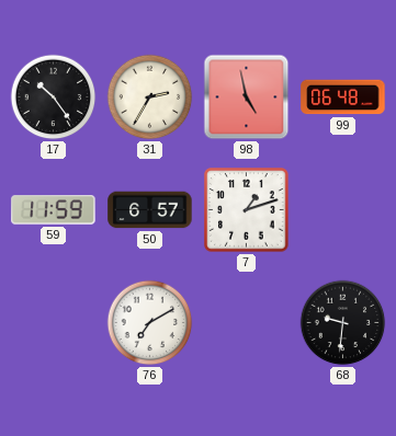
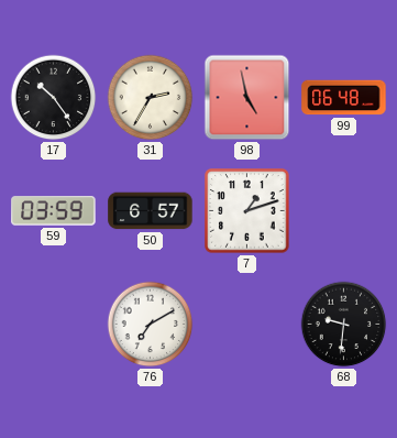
59: 11:59 -> 03:59
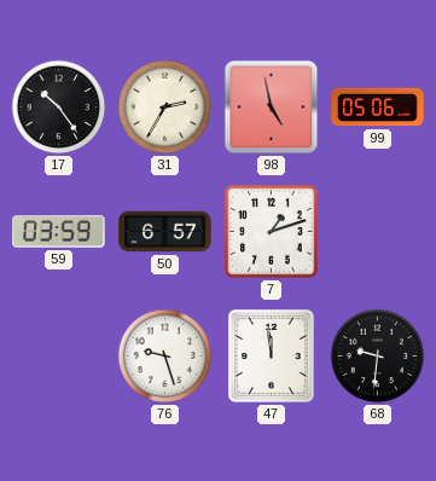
99: 06:48 -> 05:06
76: 7:10 -> 9:27
47: none -> 11:59
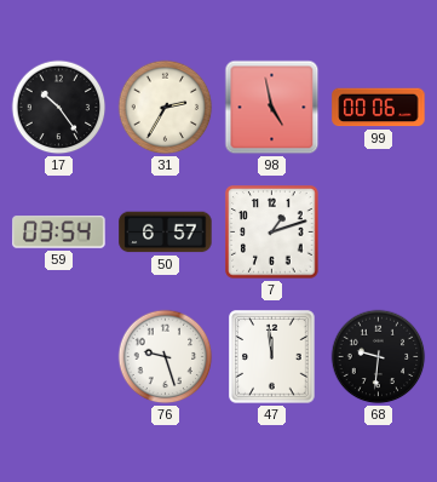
99: 05:06 -> 00:06
59: 03:59 -> 03:54
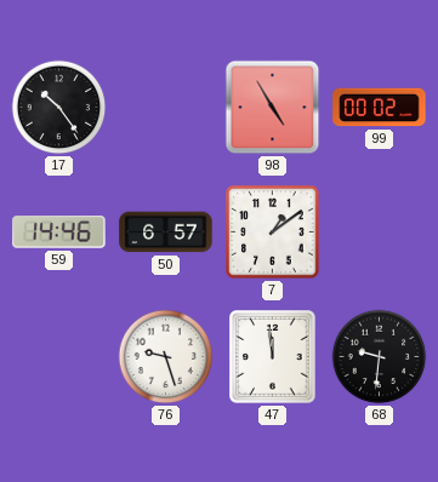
31: 2:35 -> none
98: 4:58 -> 4:55
99: 00:06 -> 00:02
59: 03:54 -> 14:46
7: 1:12 -> 1:09
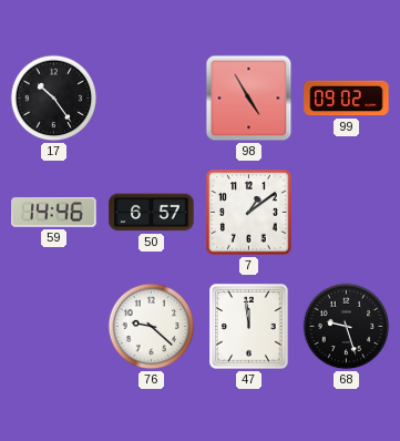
99: 00:02 -> 09:02
76: 9:27 -> 9:22
68: 9:31 -> 9:27
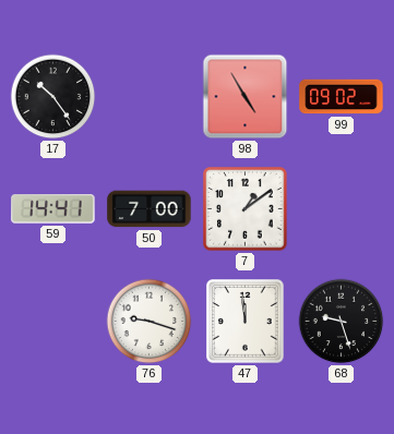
59: 14:46 -> 14:41
50: 6:57 -> 7:00
76: 9:22 -> 9:18
